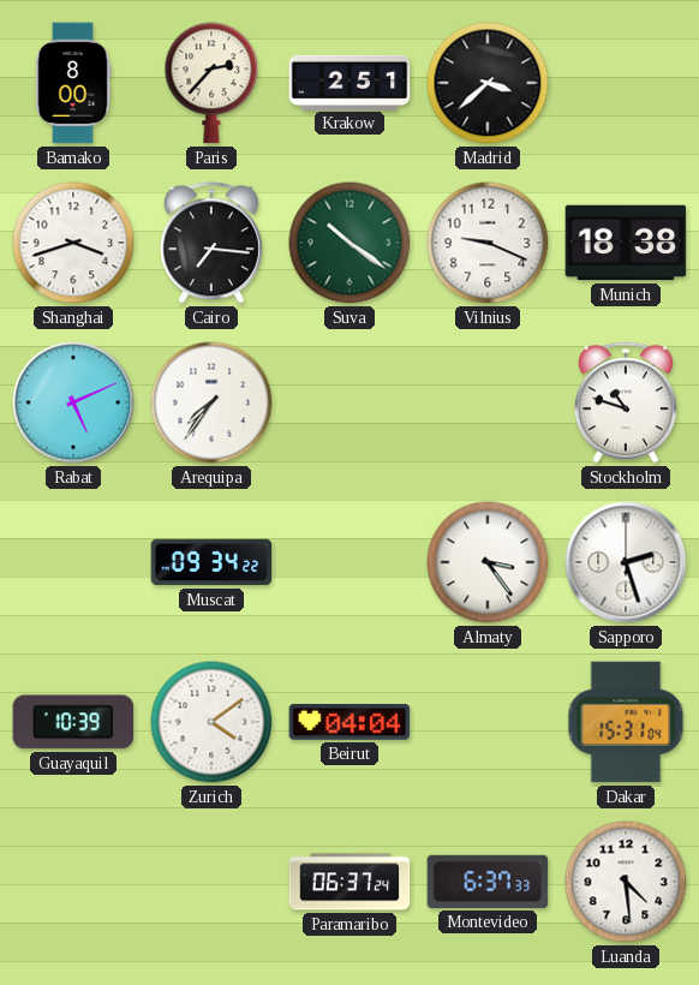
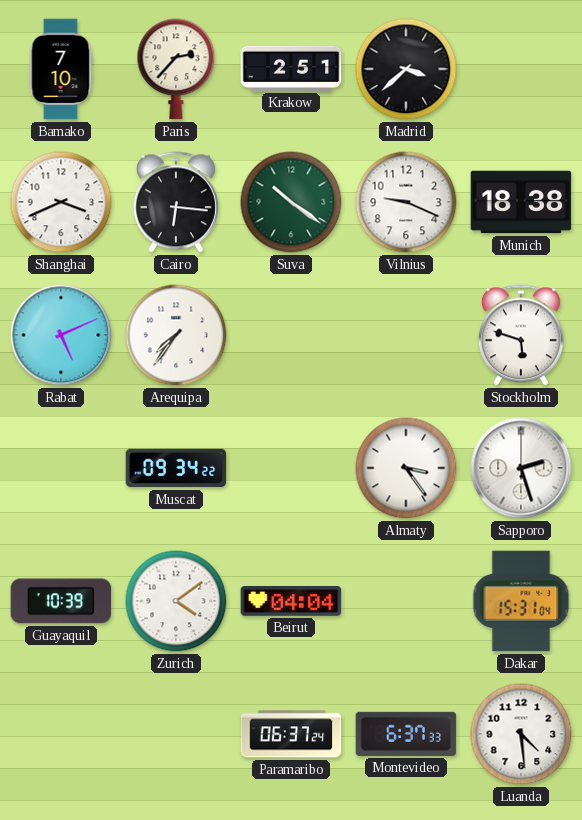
Bamako: 8:00 -> 7:10
Shanghai: 3:42 -> 3:41
Cairo: 7:16 -> 6:16
Stockholm: 10:48 -> 5:48
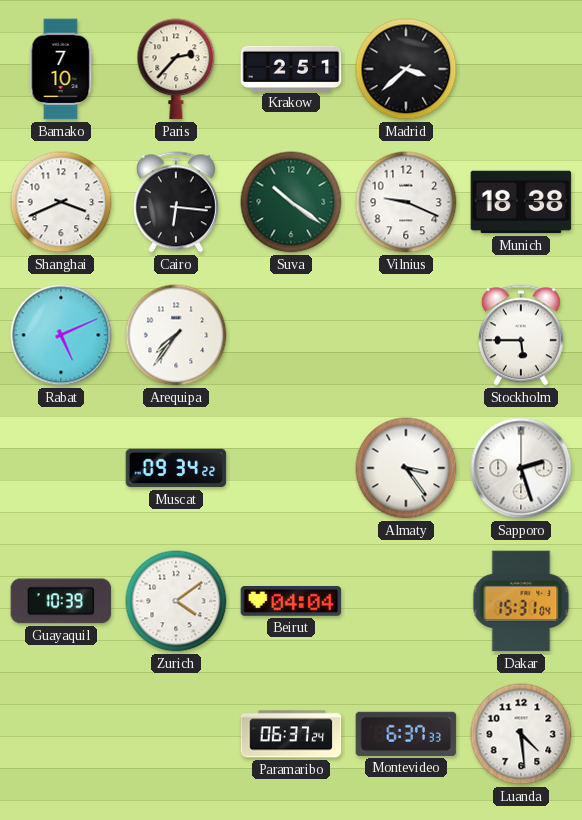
Stockholm: 5:48 -> 5:45
